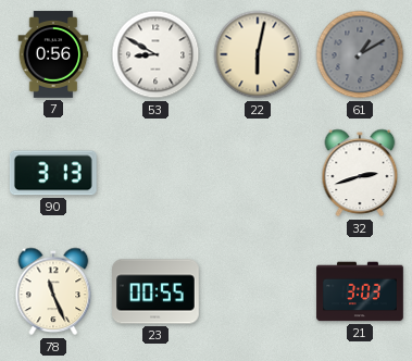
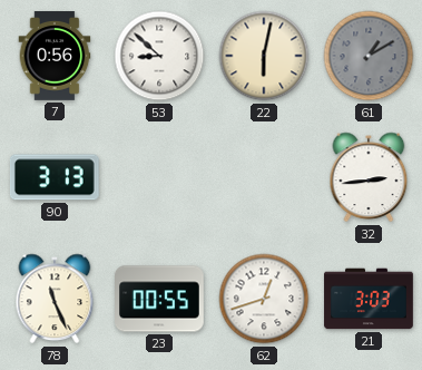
53: 8:50 -> 8:52
32: 2:42 -> 2:44
62: none -> 12:42
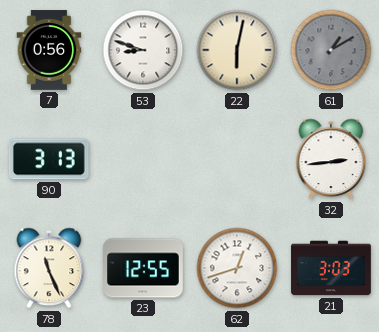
53: 8:52 -> 8:48
23: 00:55 -> 12:55
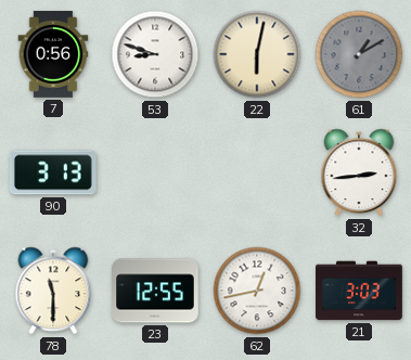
78: 11:26 -> 11:30
62: 12:42 -> 12:43
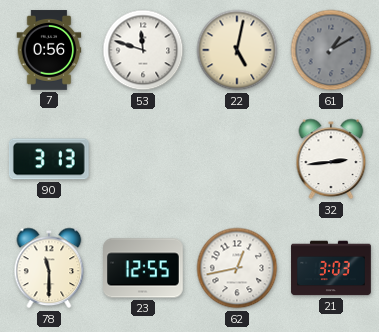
53: 8:48 -> 11:48
22: 6:02 -> 5:02
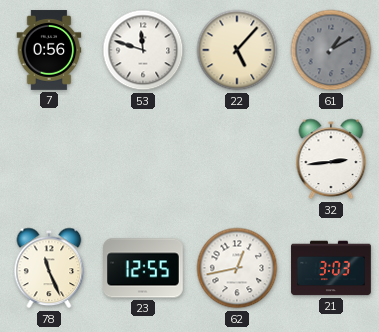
22: 5:02 -> 5:07
90: 3:13 -> none
78: 11:30 -> 11:26
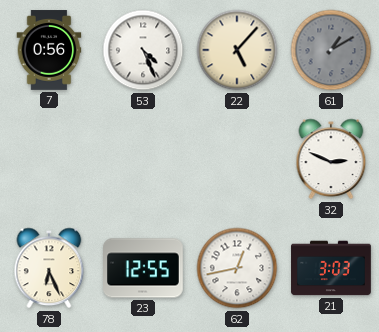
53: 11:48 -> 4:26
32: 2:44 -> 2:49
78: 11:26 -> 6:26
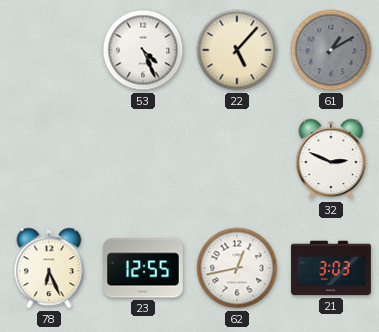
7: 0:56 -> none
